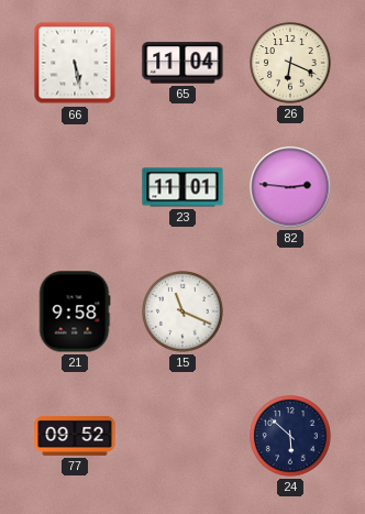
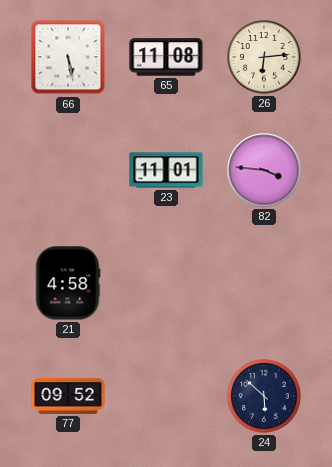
65: 11:04 -> 11:08
26: 6:19 -> 6:14
82: 2:46 -> 3:46
21: 9:58 -> 4:58
15: 11:19 -> none
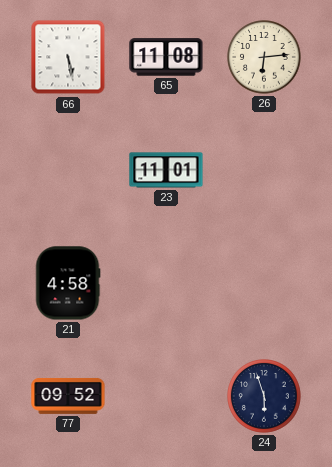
82: 3:46 -> none
24: 5:52 -> 5:57
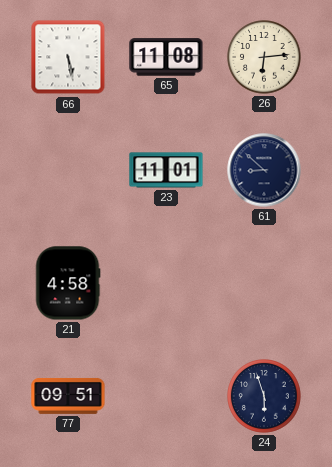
61: none -> 8:52
77: 09:52 -> 09:51
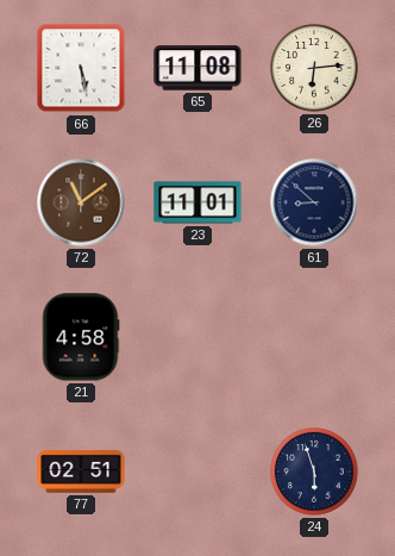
72: none -> 11:09
77: 09:51 -> 02:51
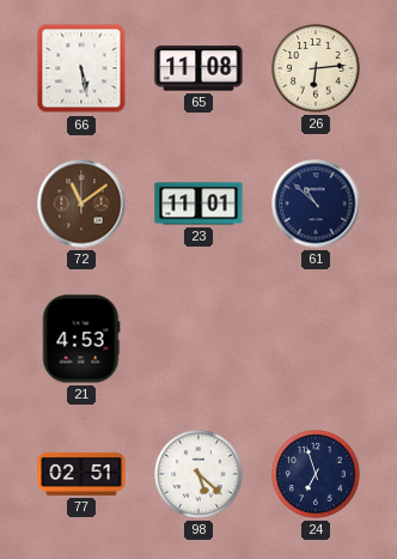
61: 8:52 -> 10:52
21: 4:58 -> 4:53
98: none -> 5:22
24: 5:57 -> 6:57
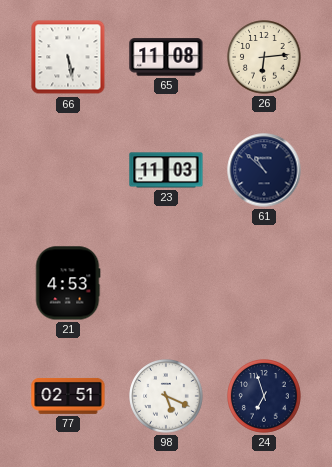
72: 11:09 -> none
23: 11:01 -> 11:03
98: 5:22 -> 5:19
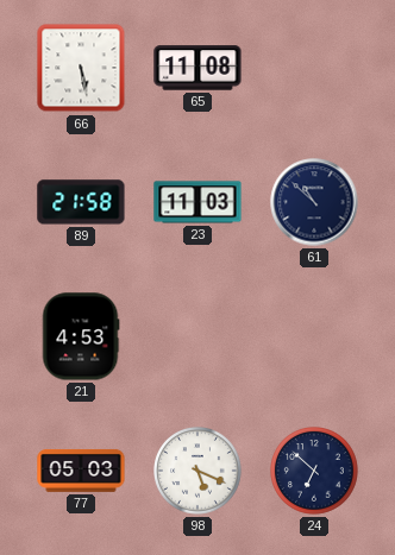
26: 6:14 -> none
89: none -> 21:58
77: 02:51 -> 05:03
24: 6:57 -> 6:52
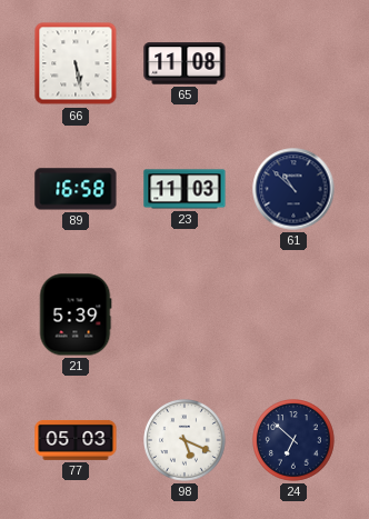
89: 21:58 -> 16:58
21: 4:53 -> 5:39
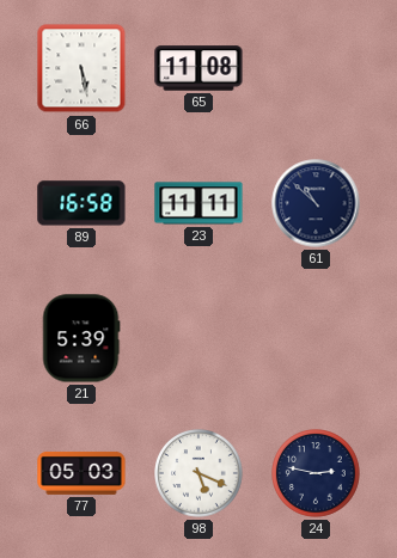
23: 11:03 -> 11:11
24: 6:52 -> 2:47
